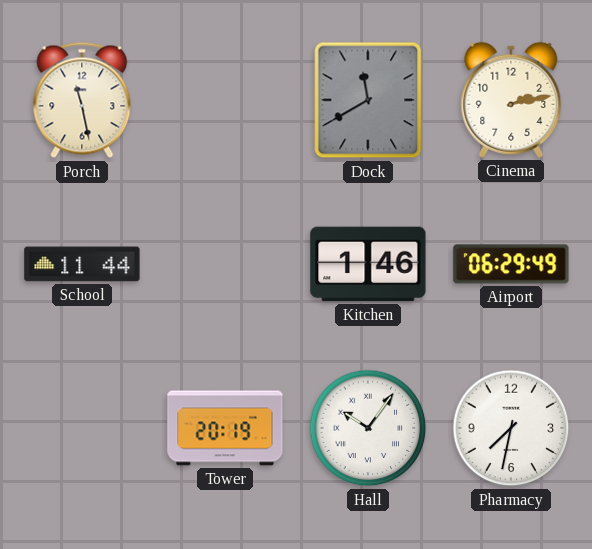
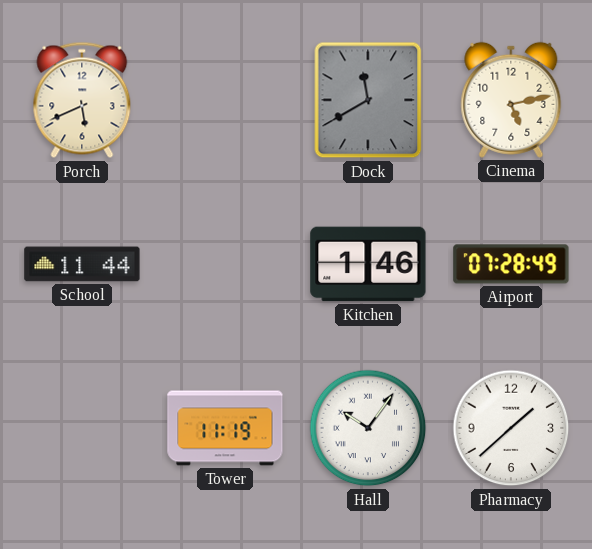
Porch: 11:28 -> 5:41
Cinema: 2:13 -> 5:13
Airport: 06:29 -> 07:28
Tower: 20:19 -> 11:19
Pharmacy: 7:32 -> 1:38
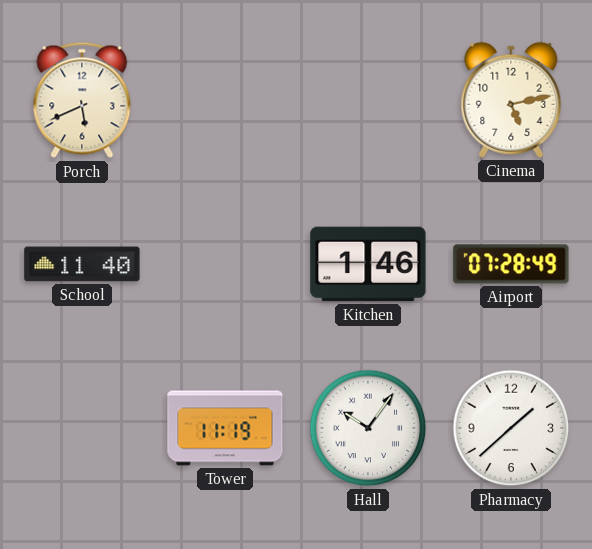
Dock: 11:40 -> none
School: 11:44 -> 11:40
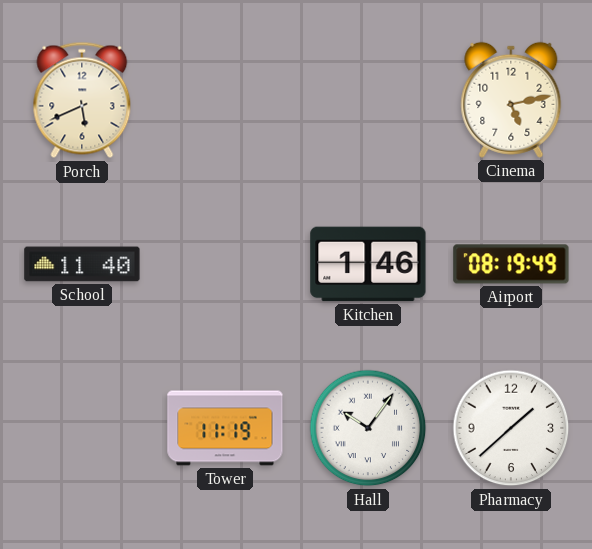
Airport: 07:28 -> 08:19
